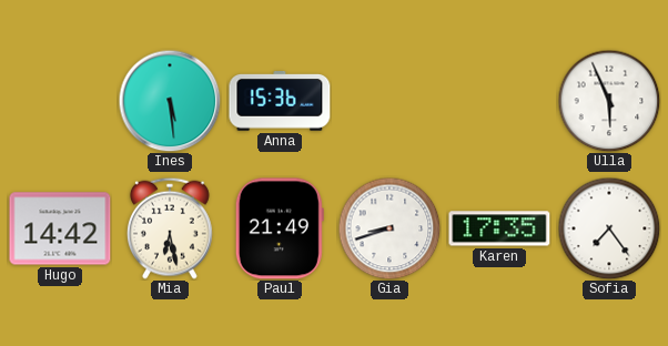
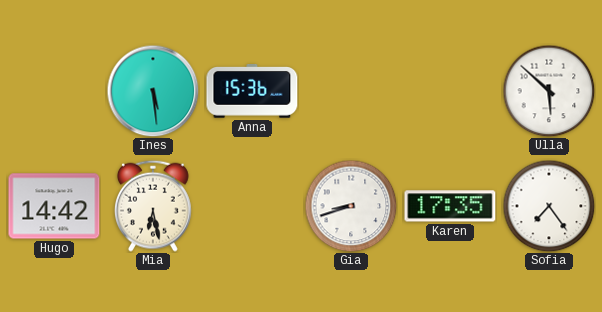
Ulla: 5:56 -> 5:52
Paul: 21:49 -> none
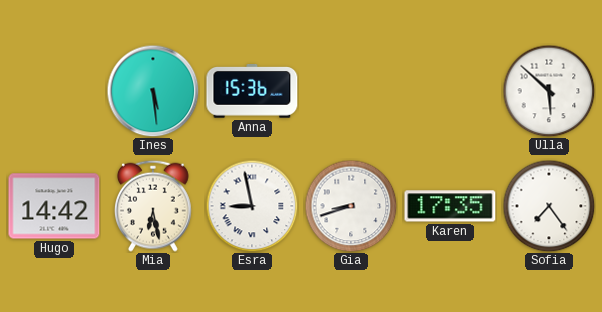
Esra: none -> 8:58
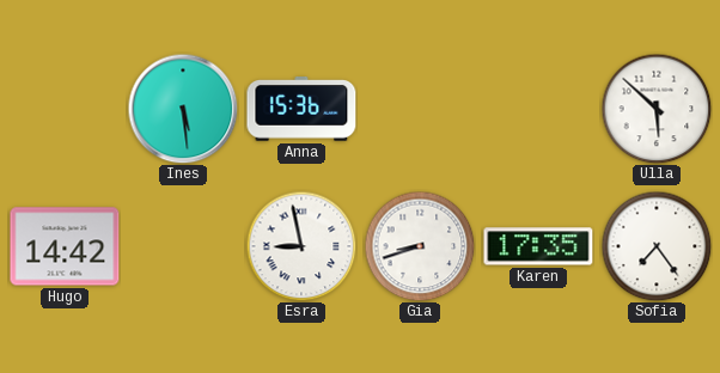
Mia: 6:28 -> none
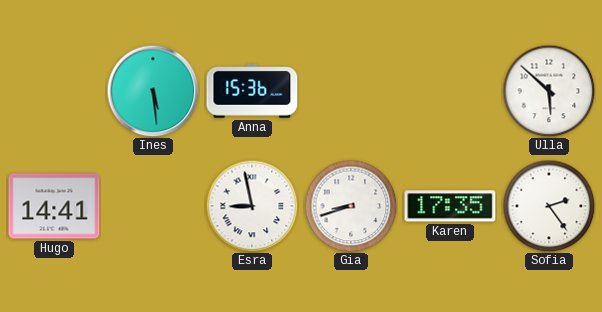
Hugo: 14:42 -> 14:41
Sofia: 7:24 -> 2:24
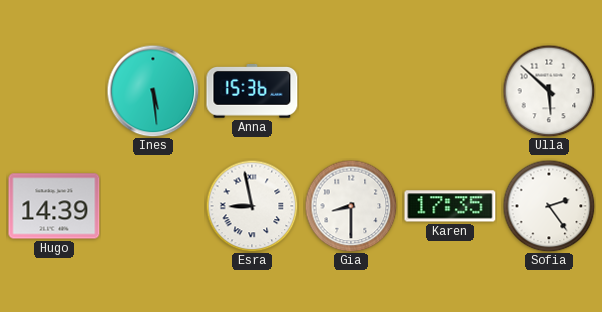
Hugo: 14:41 -> 14:39
Gia: 8:42 -> 8:30
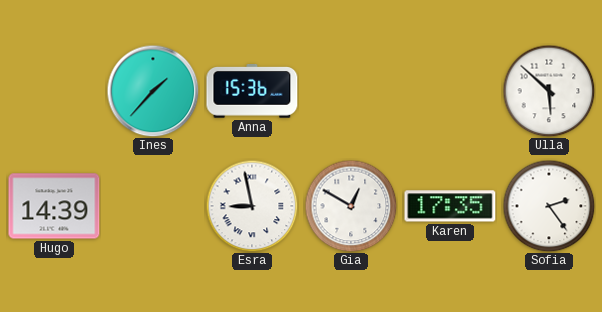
Ines: 5:29 -> 1:37
Gia: 8:30 -> 12:50
